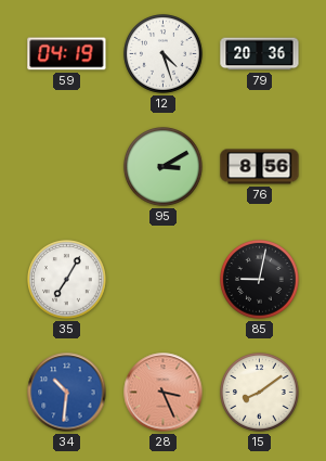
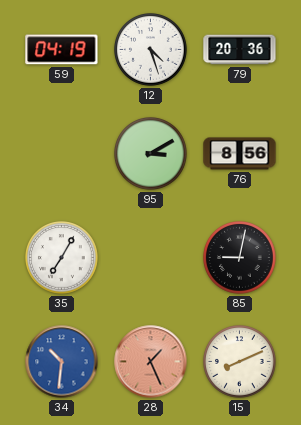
28: 3:26 -> 1:26
15: 8:09 -> 8:11
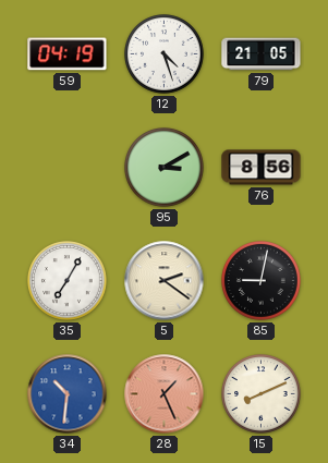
79: 20:36 -> 21:05
5: none -> 2:21
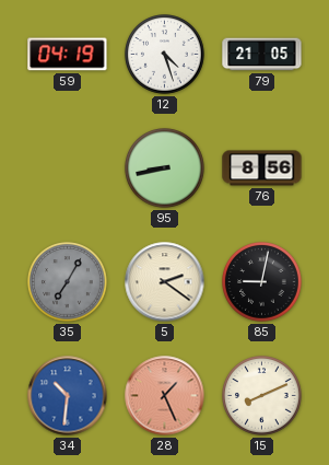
95: 3:10 -> 8:43
35 dial: white -> grey
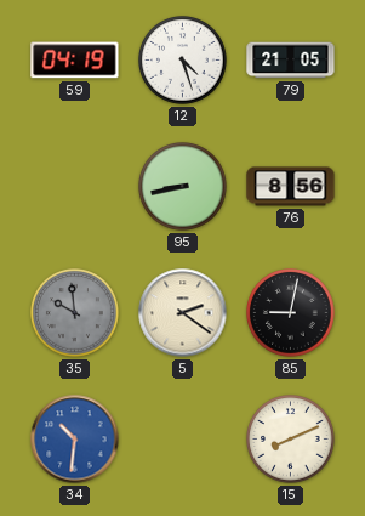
35: 7:05 -> 9:59
28: 1:26 -> none
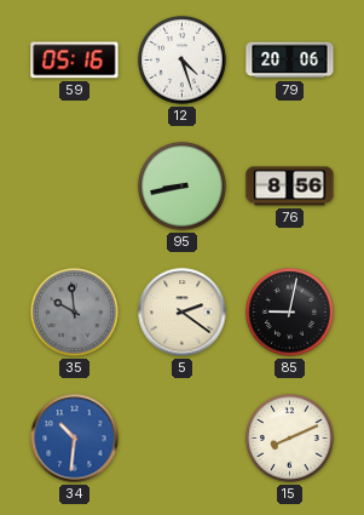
59: 04:19 -> 05:16
79: 21:05 -> 20:06
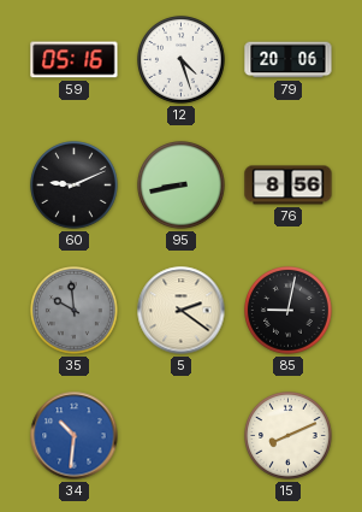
60: none -> 9:11
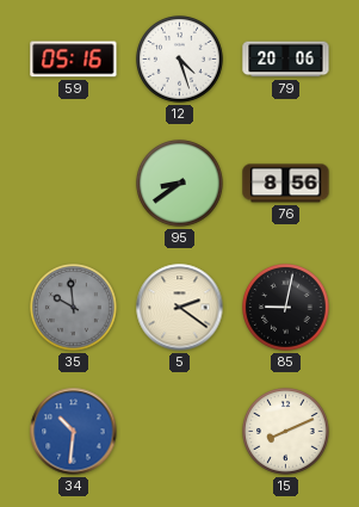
60: 9:11 -> none
95: 8:43 -> 8:39
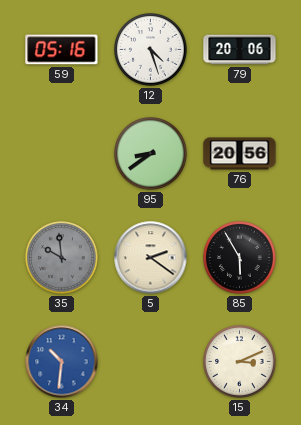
76: 8:56 -> 20:56
85: 9:02 -> 5:55
15: 8:11 -> 3:11
